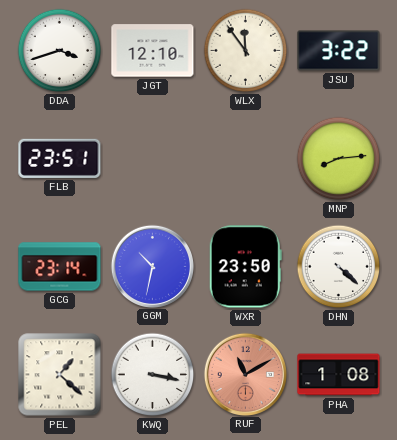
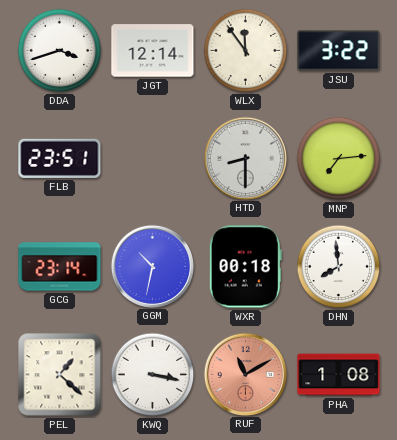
JGT: 12:10 -> 12:14
HTD: none -> 8:30
MNP: 8:14 -> 7:14
WXR: 23:50 -> 00:18
DHN: 4:22 -> 7:59
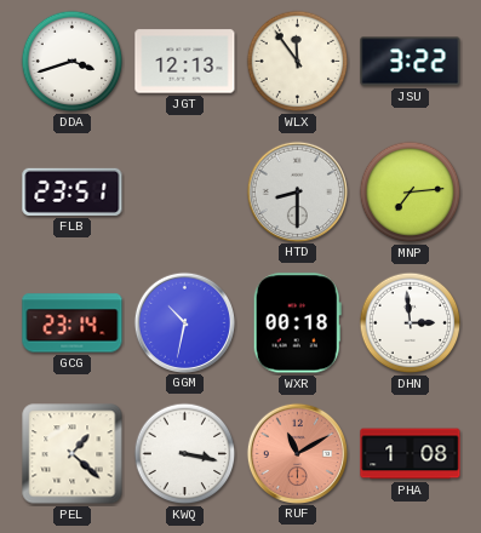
JGT: 12:14 -> 12:13
DHN: 7:59 -> 2:59
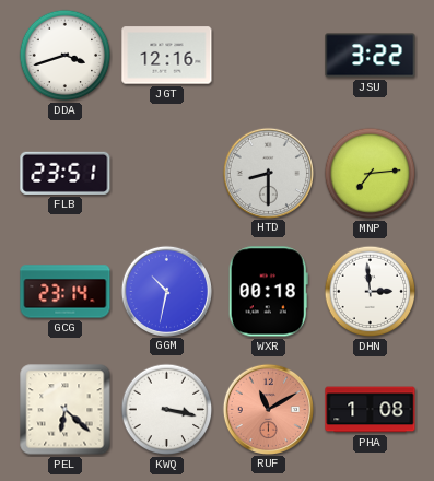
JGT: 12:13 -> 12:16
WLX: 11:54 -> none
PEL: 1:22 -> 6:22
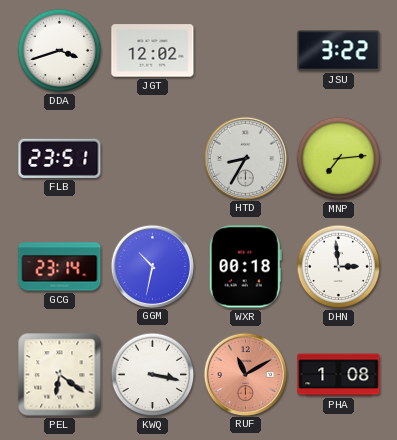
JGT: 12:16 -> 12:02
HTD: 8:30 -> 8:35
PEL: 6:22 -> 6:21
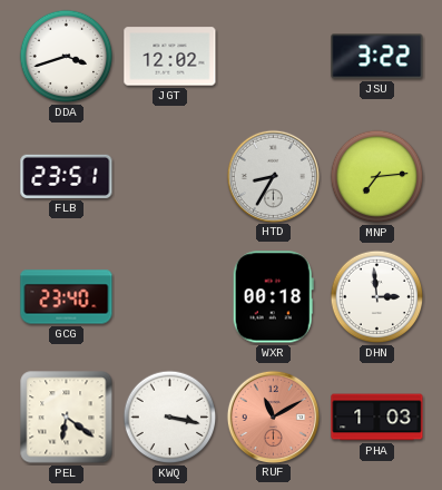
GCG: 23:14 -> 23:40
GGM: 10:32 -> none
PHA: 1:08 -> 1:03
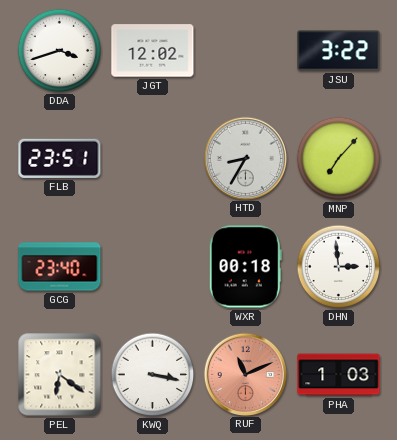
MNP: 7:14 -> 7:07
RUF: 11:10 -> 11:11
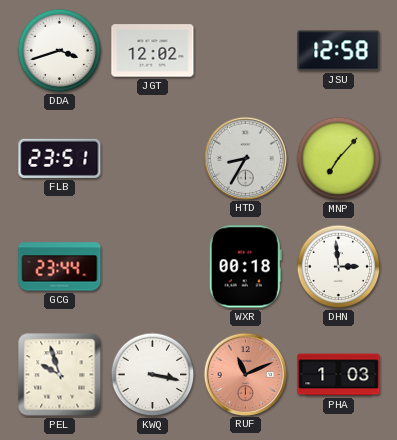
JSU: 3:22 -> 12:58
GCG: 23:40 -> 23:44
PEL: 6:21 -> 9:57
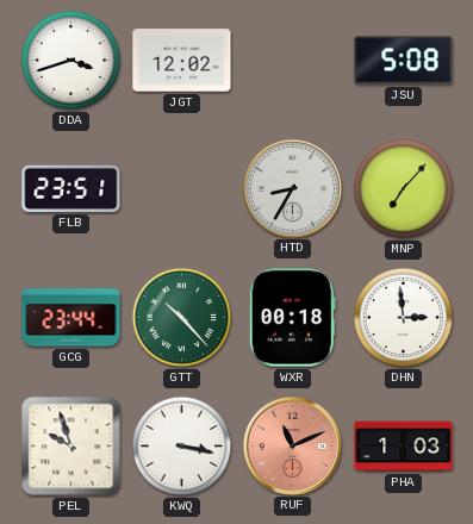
JSU: 12:58 -> 5:08
GTT: none -> 10:23
